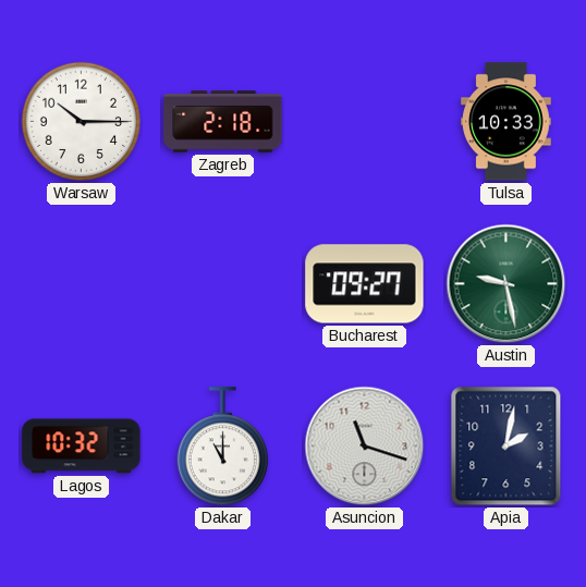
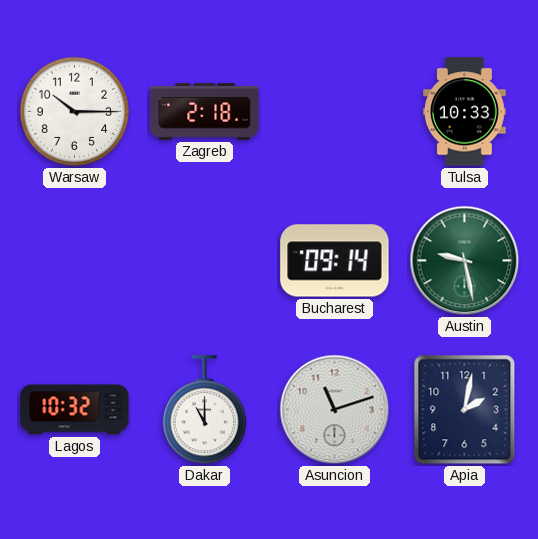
Bucharest: 09:27 -> 09:14
Asuncion: 11:18 -> 11:12
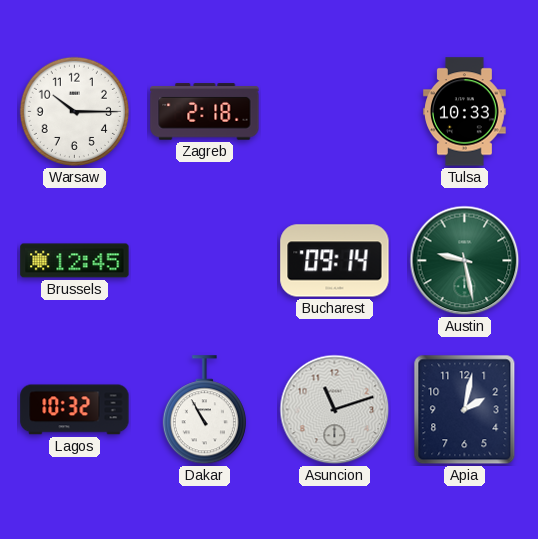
Brussels: none -> 12:45
Dakar: 11:00 -> 10:55
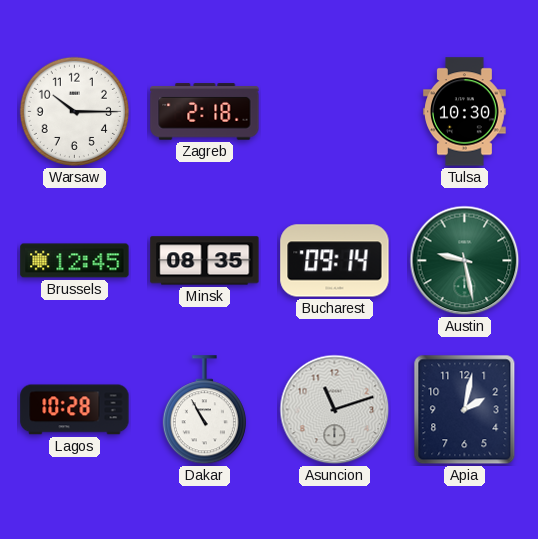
Tulsa: 10:33 -> 10:30
Minsk: none -> 08:35
Lagos: 10:32 -> 10:28
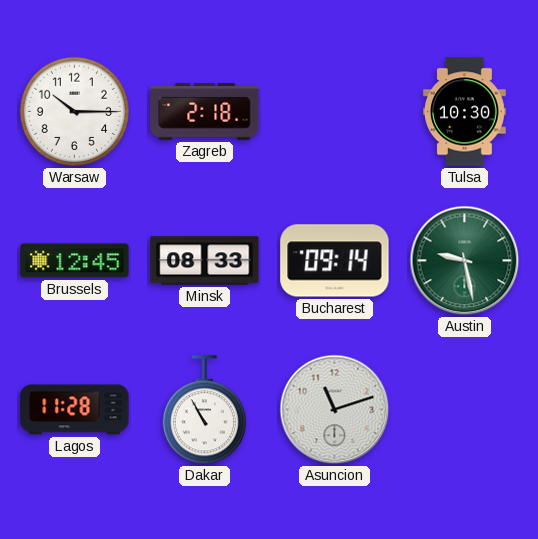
Minsk: 08:35 -> 08:33
Lagos: 10:28 -> 11:28
Apia: 2:02 -> none
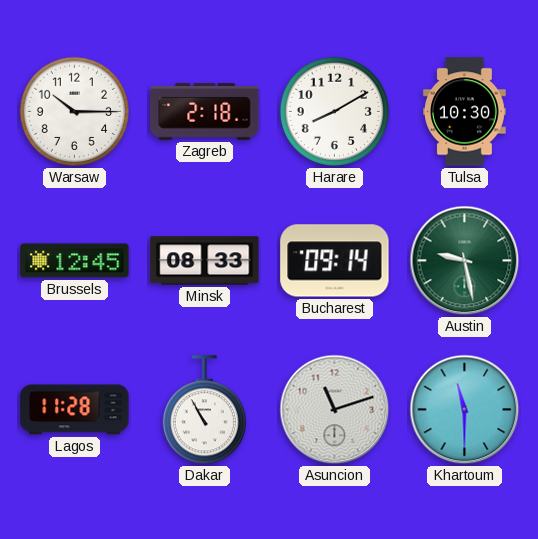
Harare: none -> 8:10
Khartoum: none -> 11:30
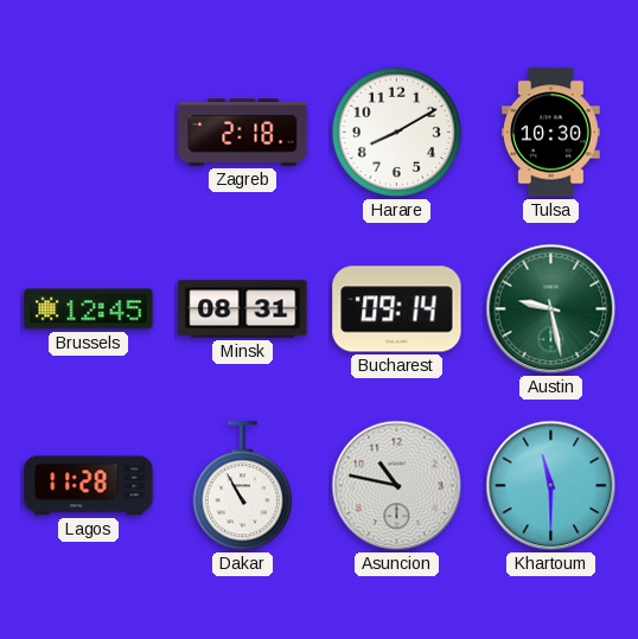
Warsaw: 10:15 -> none
Minsk: 08:33 -> 08:31
Asuncion: 11:12 -> 10:47
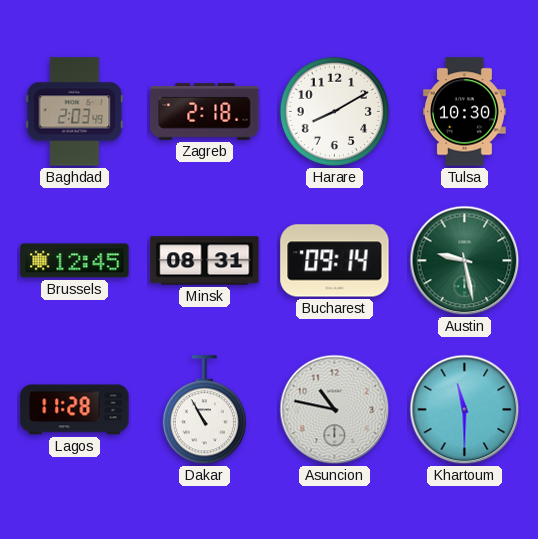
Baghdad: none -> 2:03
